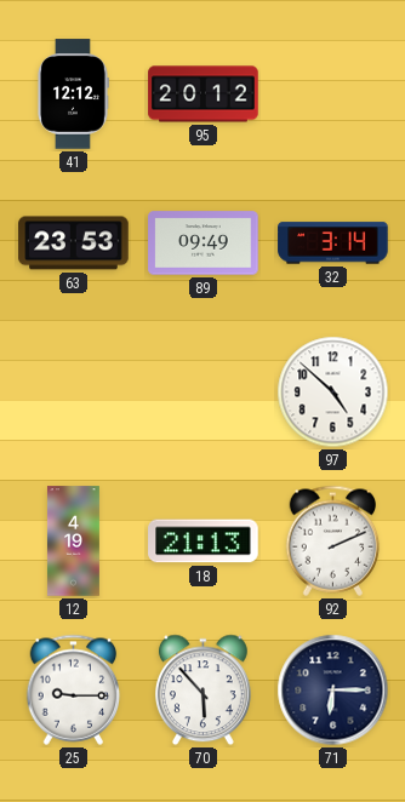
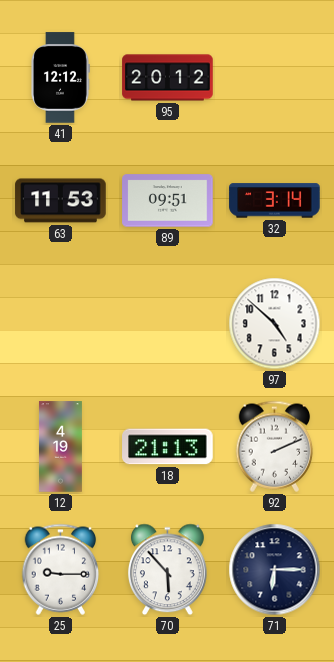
63: 23:53 -> 11:53
89: 09:49 -> 09:51
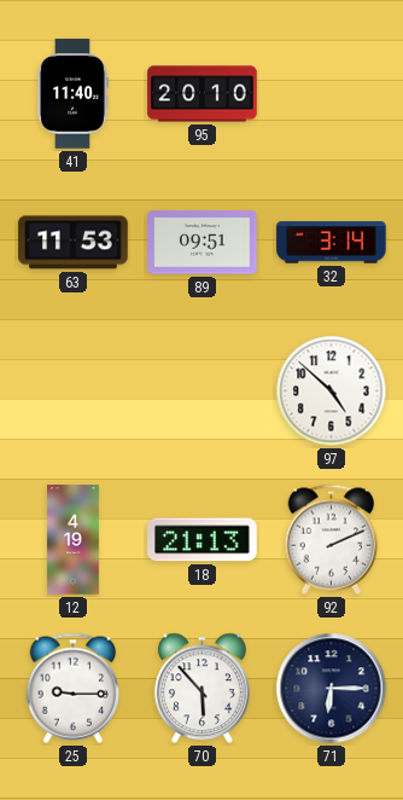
41: 12:12 -> 11:40
95: 20:12 -> 20:10
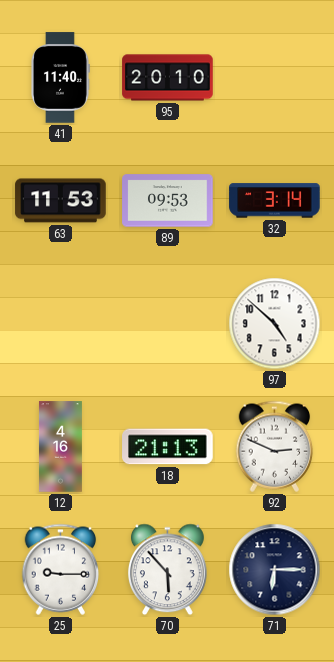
89: 09:51 -> 09:53
12: 4:19 -> 4:16
92: 2:11 -> 2:49
